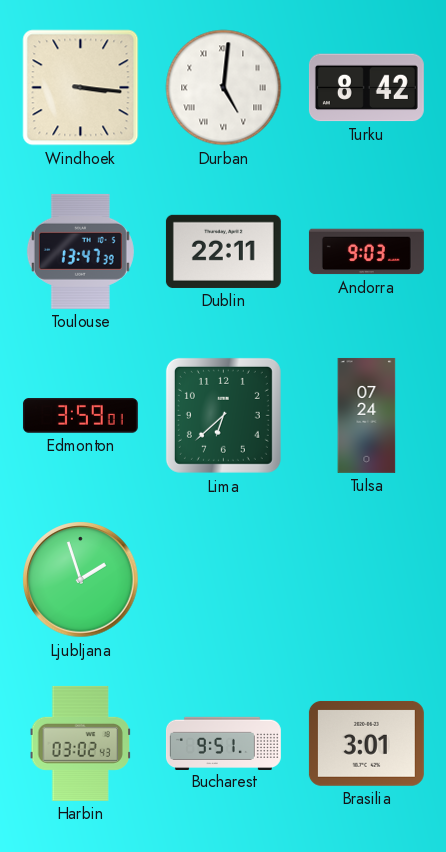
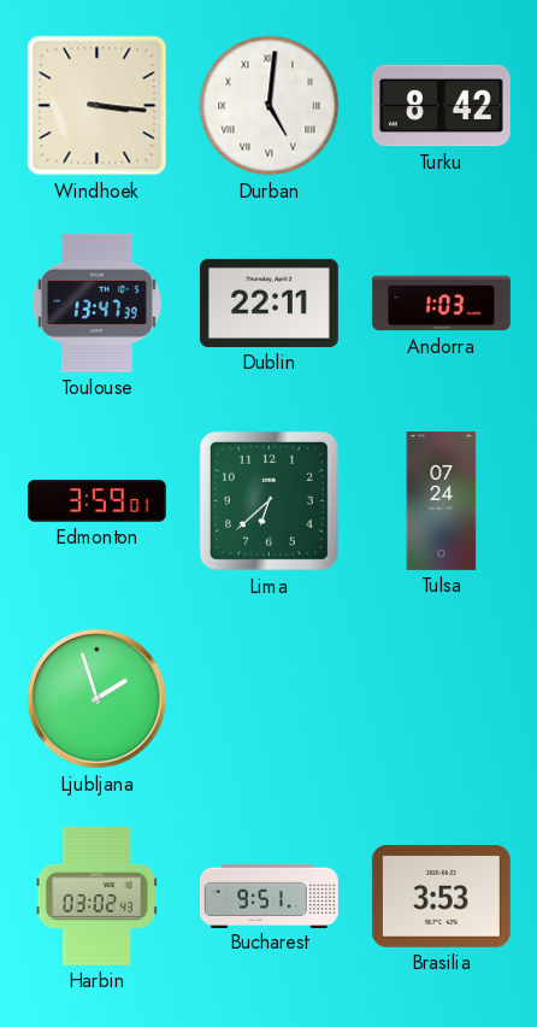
Andorra: 9:03 -> 1:03
Brasilia: 3:01 -> 3:53
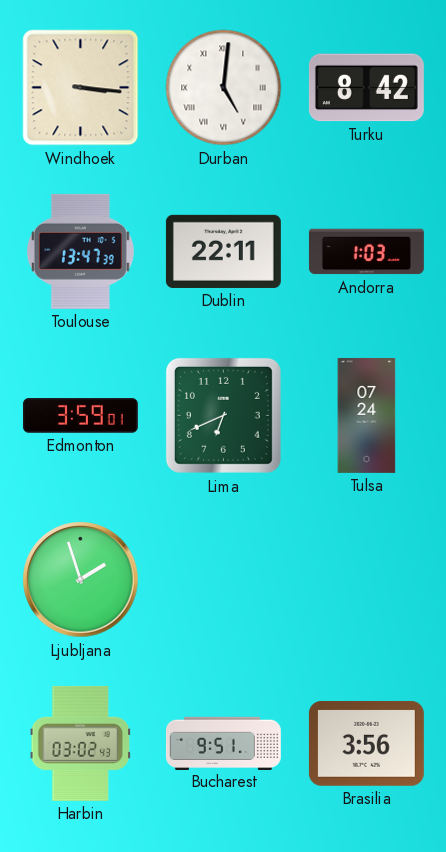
Lima: 6:38 -> 6:41
Brasilia: 3:53 -> 3:56
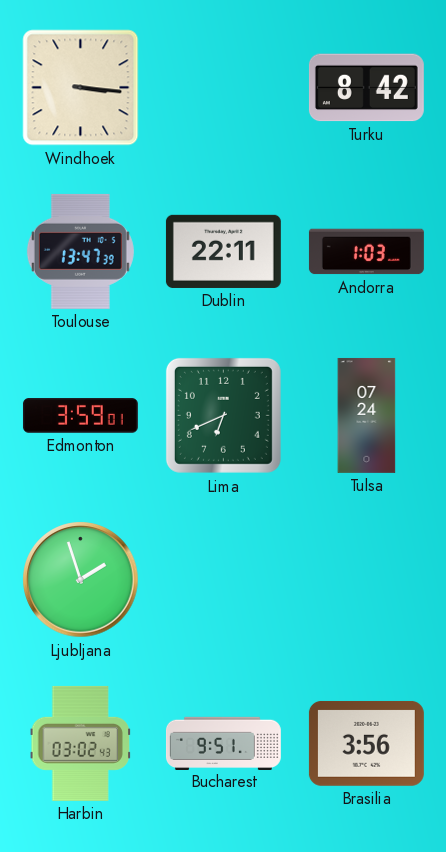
Durban: 5:01 -> none
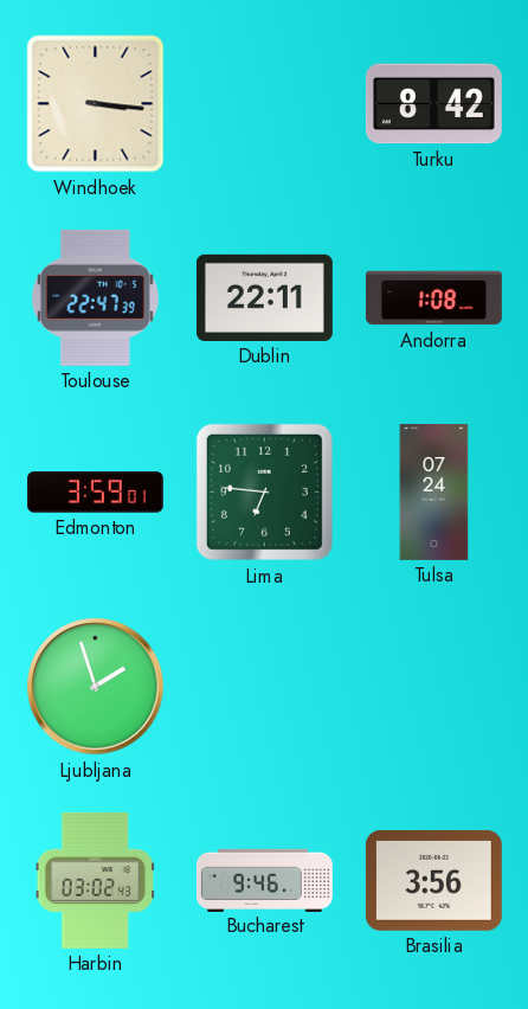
Toulouse: 13:47 -> 22:47
Andorra: 1:03 -> 1:08
Lima: 6:41 -> 6:46
Bucharest: 9:51 -> 9:46
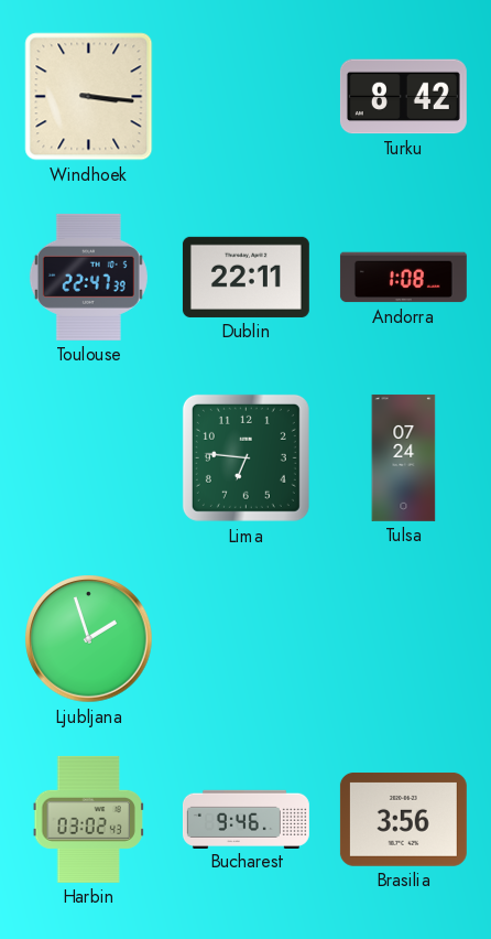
Edmonton: 3:59 -> none
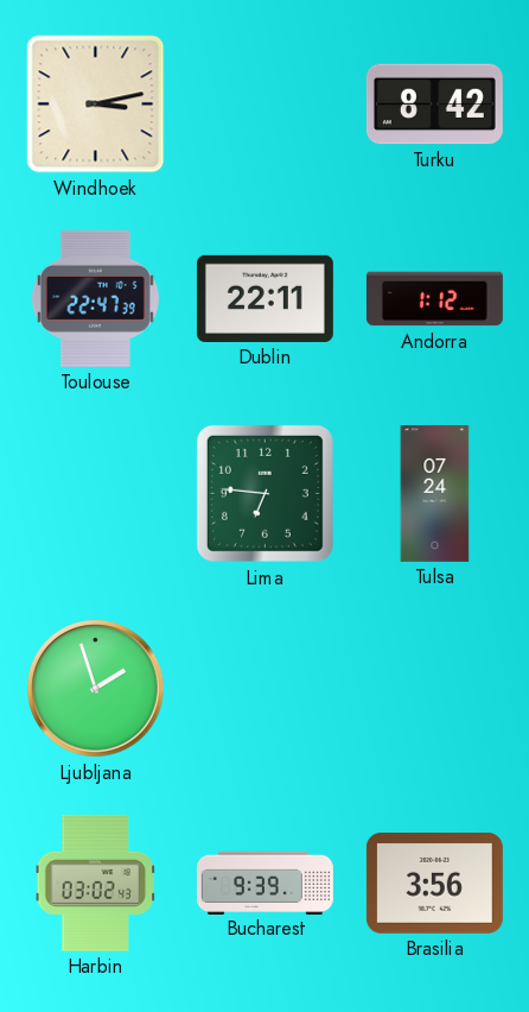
Windhoek: 3:16 -> 3:13
Andorra: 1:08 -> 1:12
Bucharest: 9:46 -> 9:39
